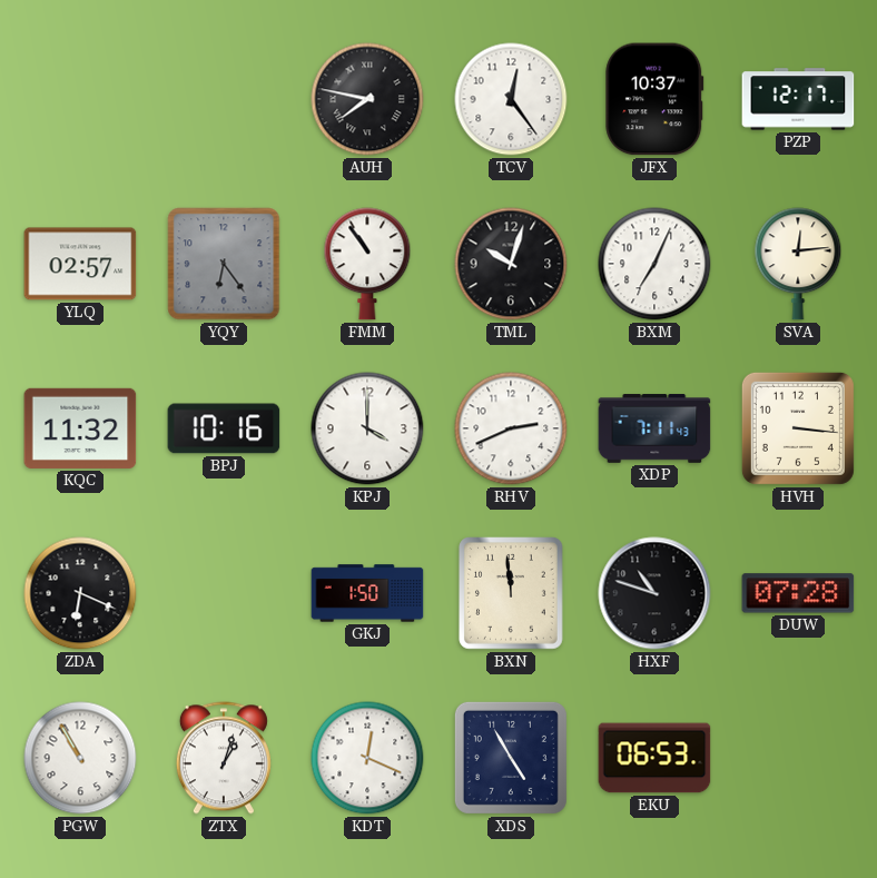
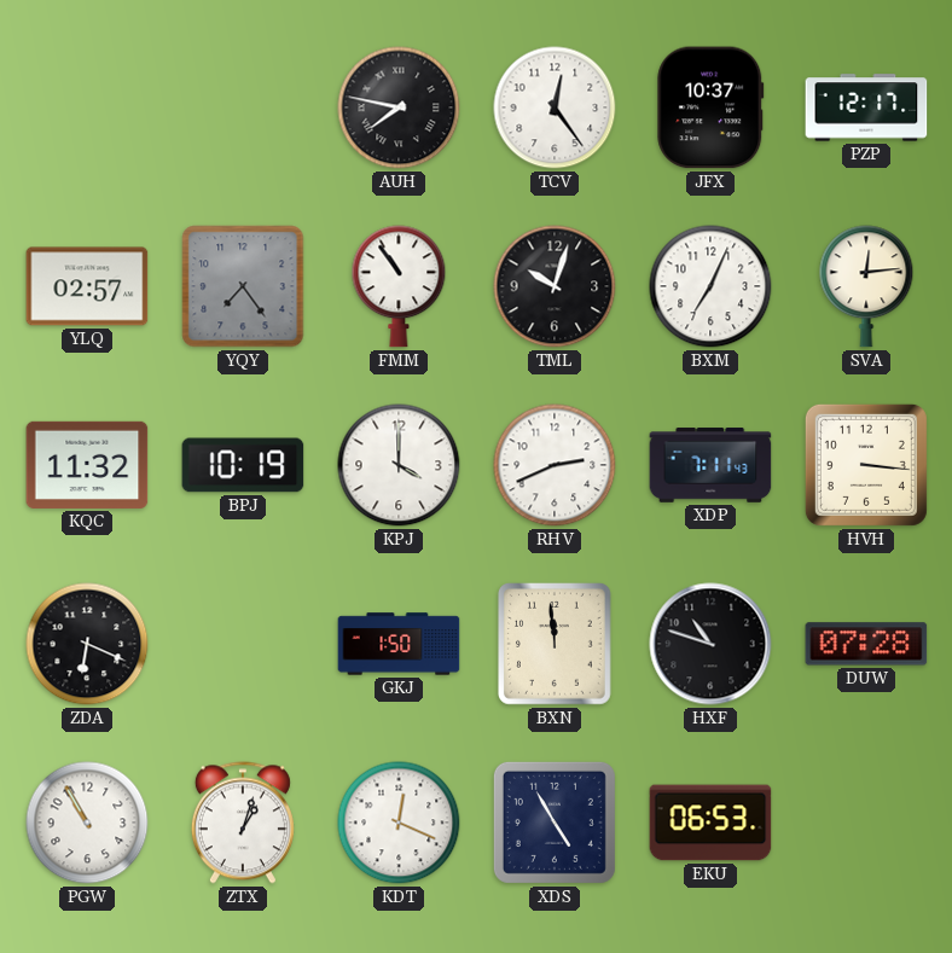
YQY: 6:24 -> 7:24
BPJ: 10:16 -> 10:19
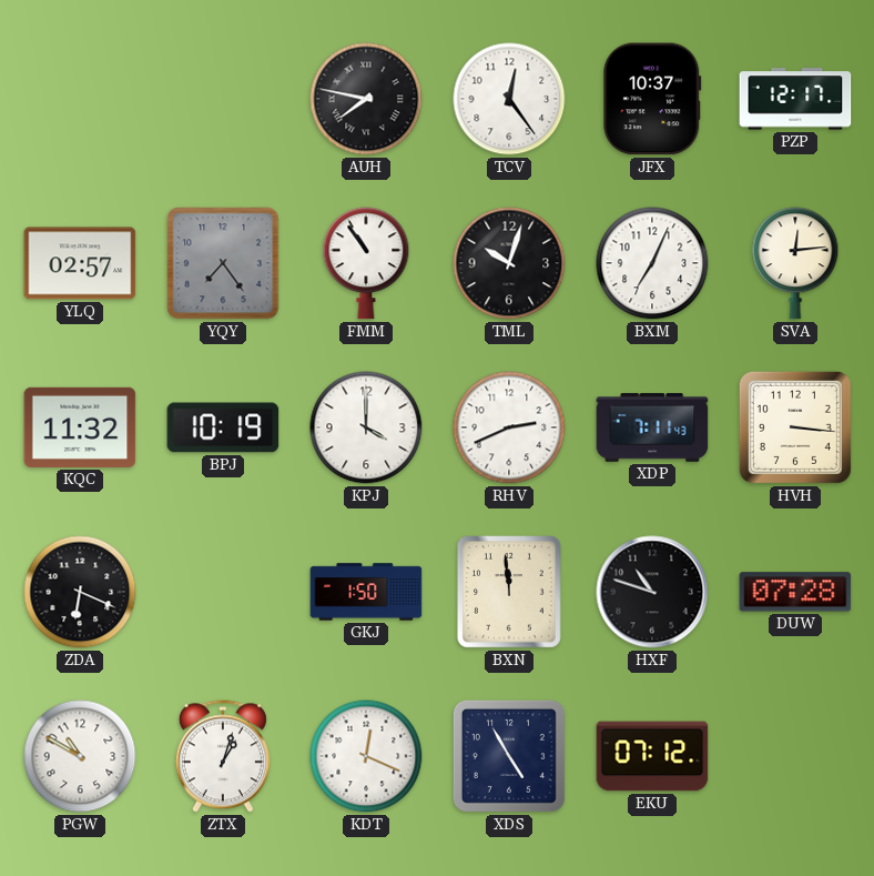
PGW: 10:55 -> 10:50
EKU: 06:53 -> 07:12
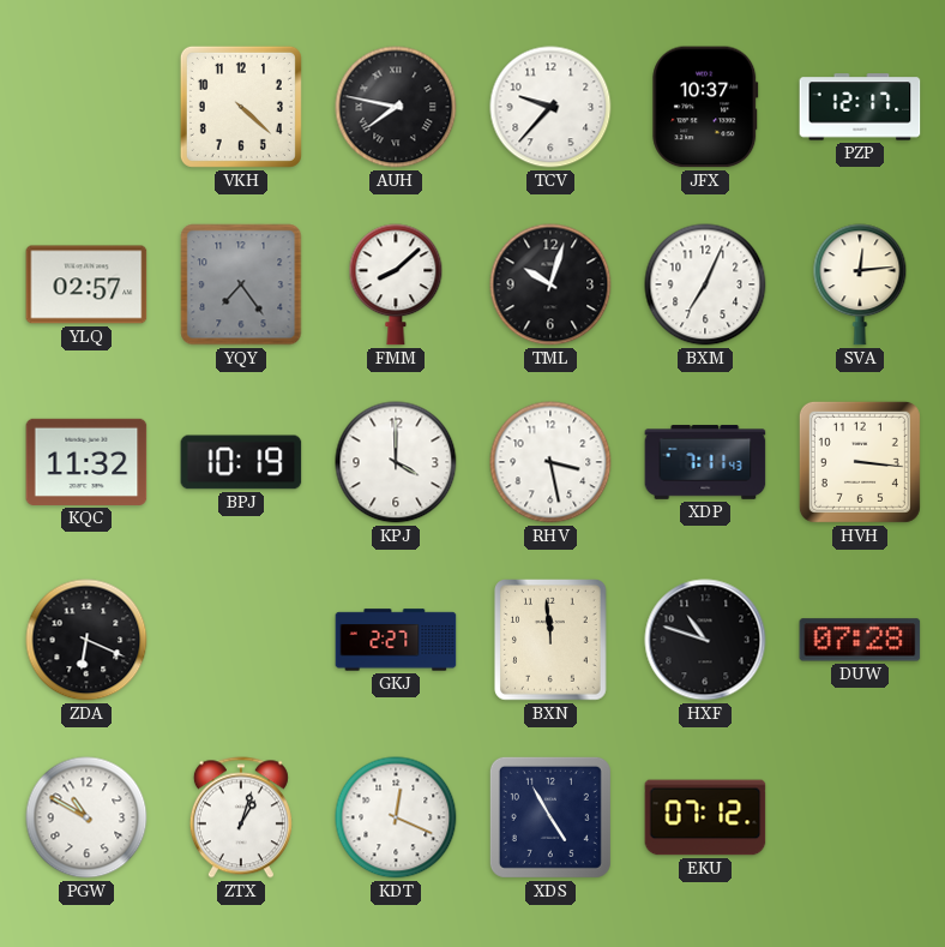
VKH: none -> 4:22
TCV: 12:24 -> 9:37
FMM: 10:54 -> 8:08
RHV: 2:41 -> 3:28
GKJ: 1:50 -> 2:27
